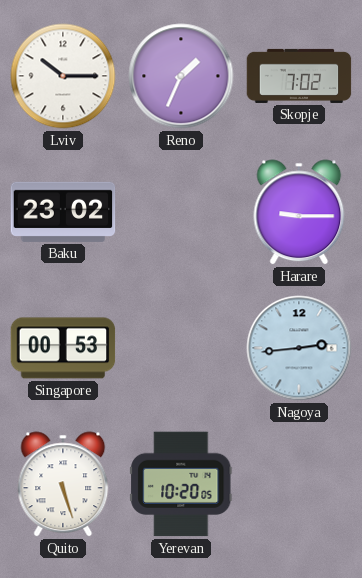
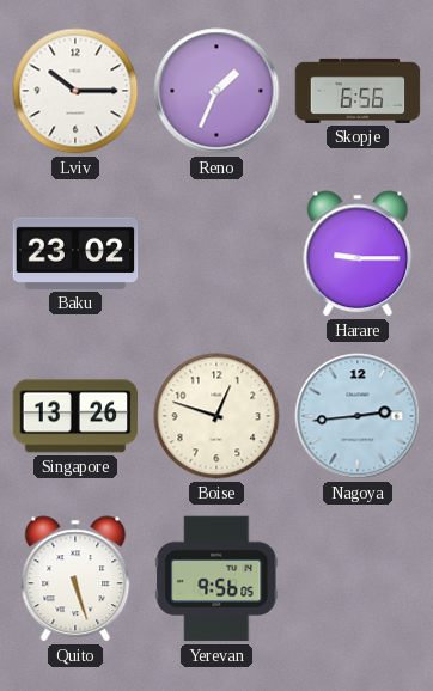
Skopje: 7:02 -> 6:56
Singapore: 00:53 -> 13:26
Boise: none -> 12:48
Yerevan: 10:20 -> 9:56
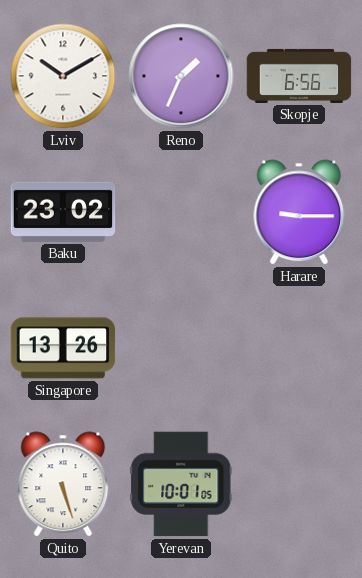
Lviv: 10:15 -> 10:10
Boise: 12:48 -> none
Nagoya: 2:44 -> none
Yerevan: 9:56 -> 10:01
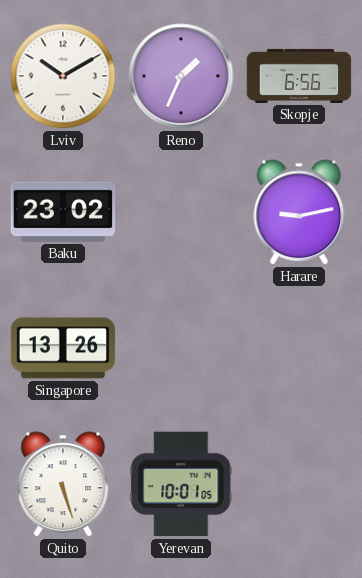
Harare: 9:15 -> 9:13
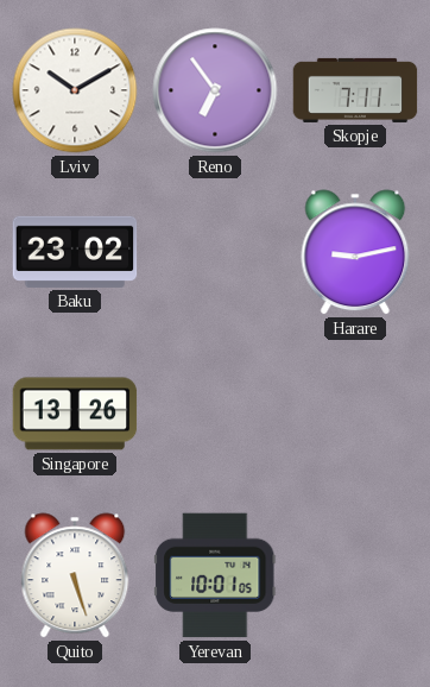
Reno: 1:34 -> 6:54
Skopje: 6:56 -> 7:11
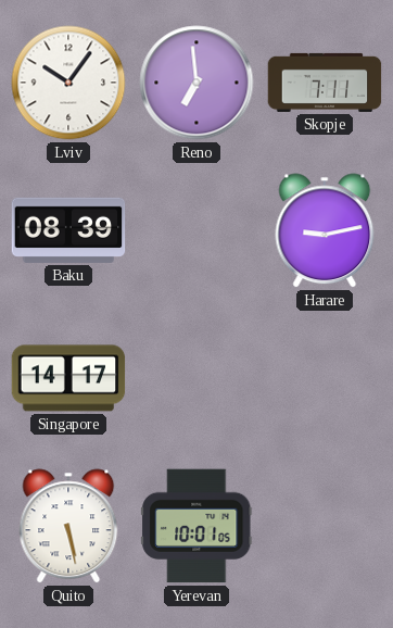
Lviv: 10:10 -> 10:06
Reno: 6:54 -> 6:59
Baku: 23:02 -> 08:39
Singapore: 13:26 -> 14:17
Quito: 5:27 -> 5:28
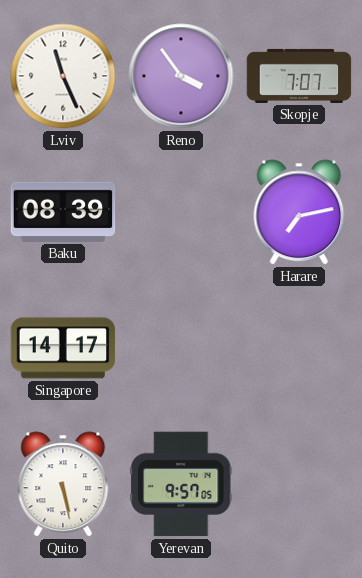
Lviv: 10:06 -> 11:26
Reno: 6:59 -> 3:54
Skopje: 7:11 -> 7:07
Harare: 9:13 -> 7:13
Yerevan: 10:01 -> 9:57
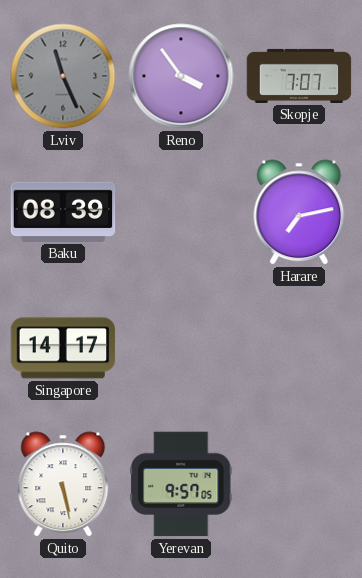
Lviv dial: white -> grey
